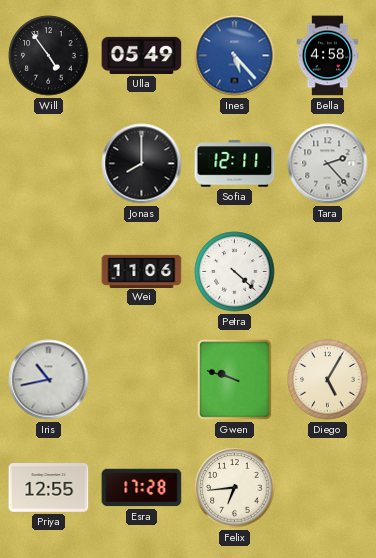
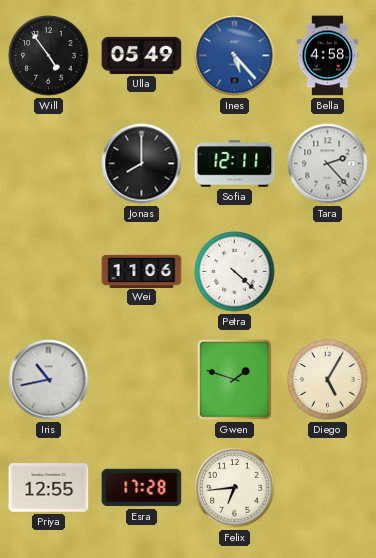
Gwen: 9:48 -> 1:48
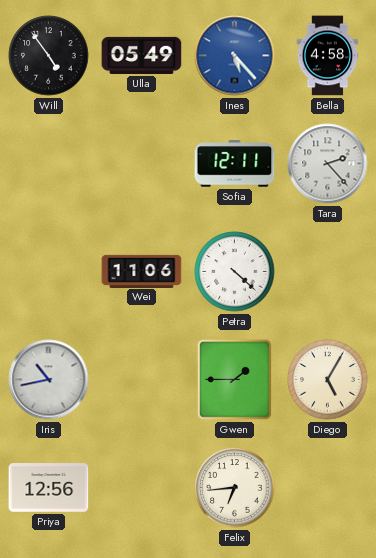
Jonas: 8:00 -> none
Gwen: 1:48 -> 1:45
Priya: 12:55 -> 12:56
Esra: 17:28 -> none
